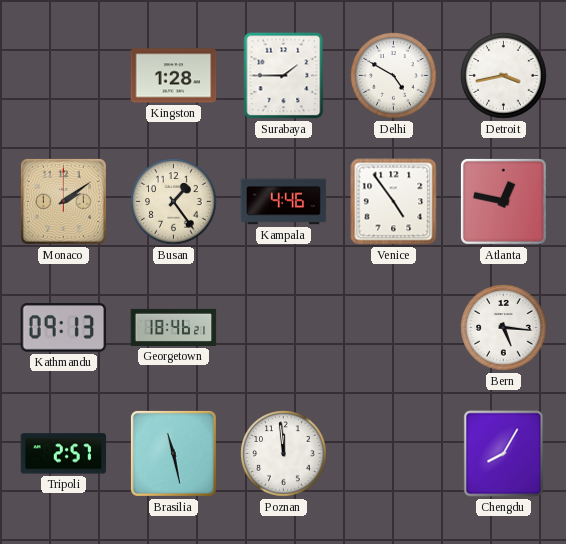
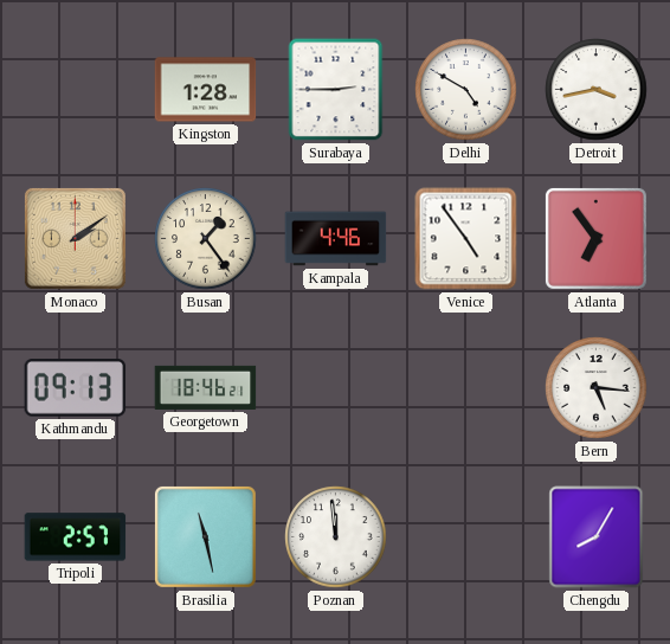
Surabaya: 1:45 -> 2:45
Atlanta: 12:47 -> 6:54
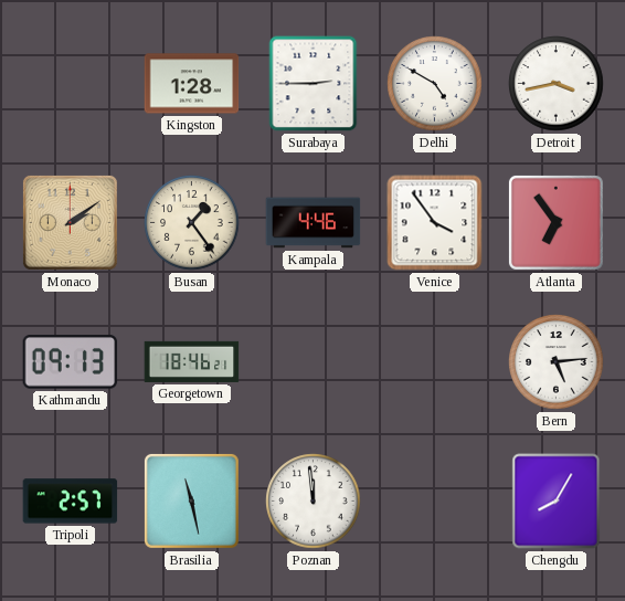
Venice: 4:54 -> 3:54
Bern: 5:16 -> 5:14
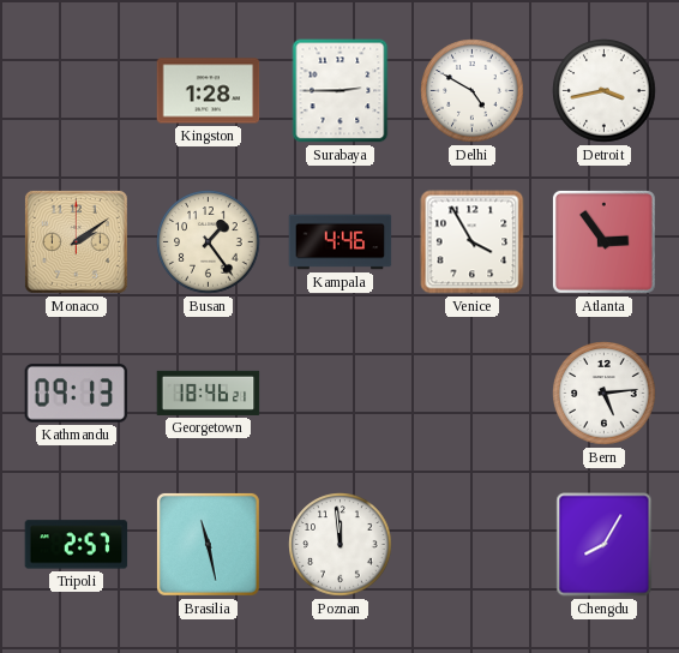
Venice: 3:54 -> 3:55
Atlanta: 6:54 -> 2:54
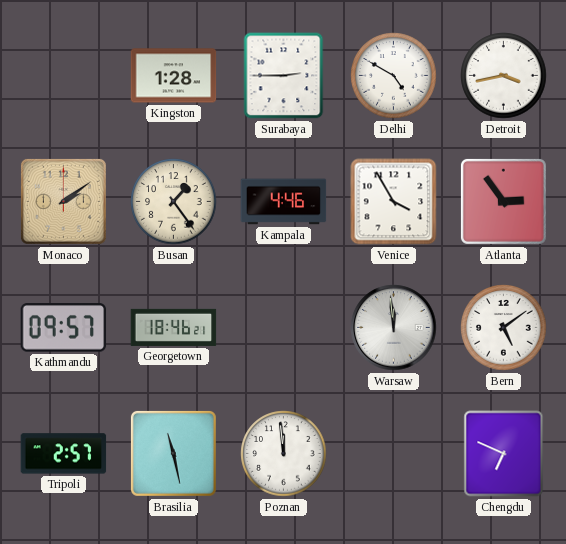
Kathmandu: 09:13 -> 09:57
Warsaw: none -> 11:59
Bern: 5:14 -> 5:09
Chengdu: 8:05 -> 6:49
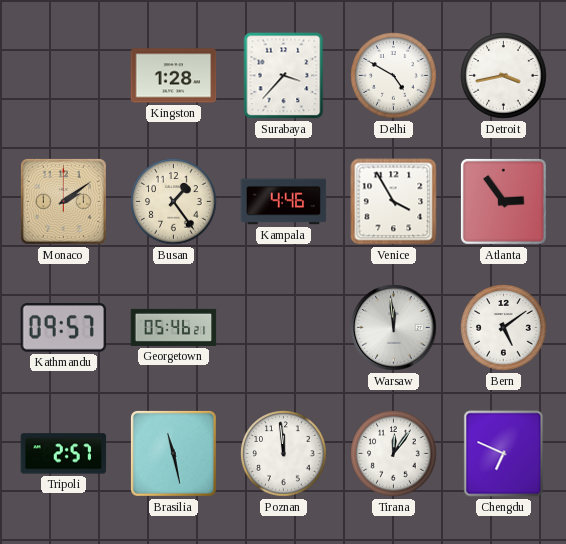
Surabaya: 2:45 -> 3:37
Georgetown: 18:46 -> 05:46
Tirana: none -> 12:06
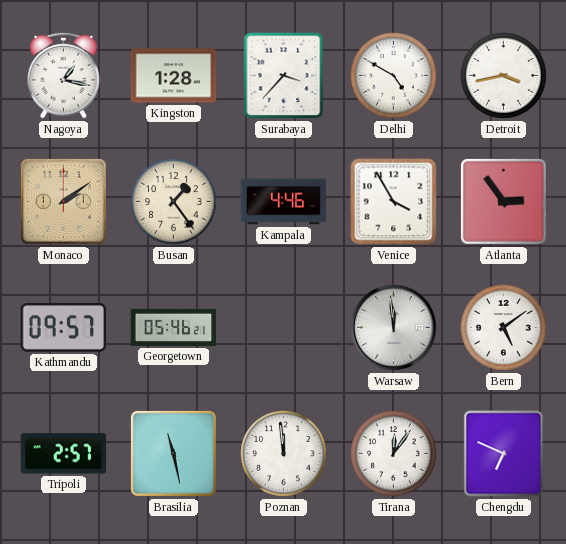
Nagoya: none -> 1:17
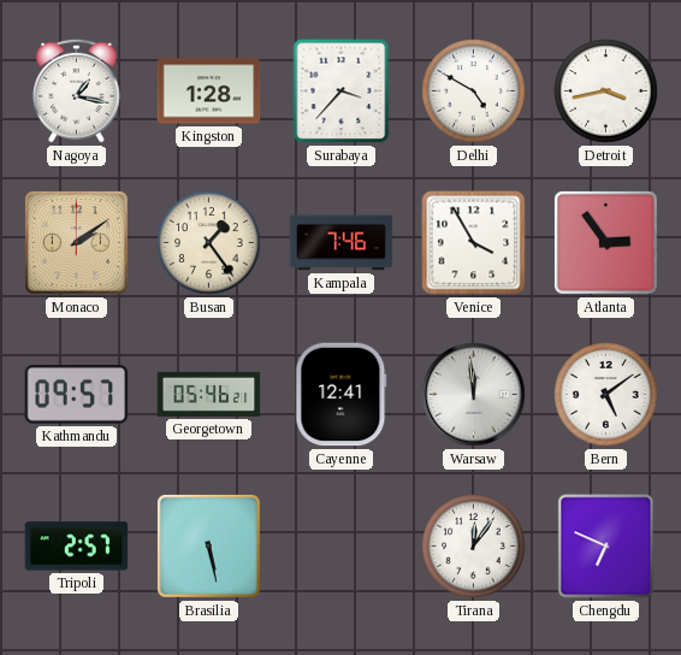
Kampala: 4:46 -> 7:46
Cayenne: none -> 12:41
Brasilia: 11:28 -> 5:28
Poznan: 11:59 -> none
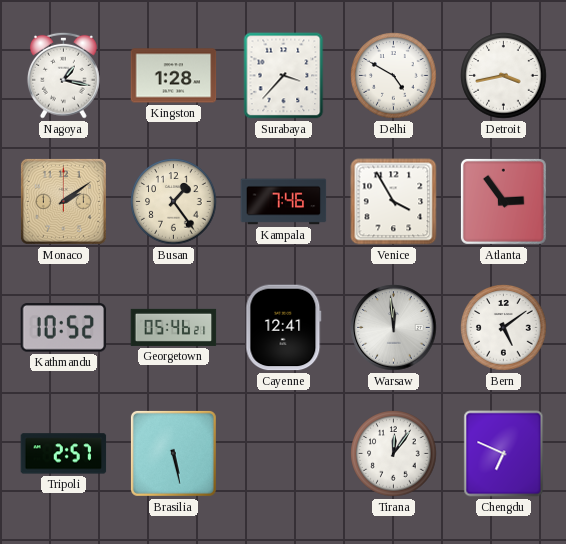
Kathmandu: 09:57 -> 10:52
